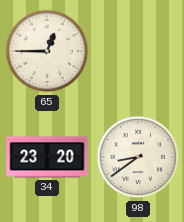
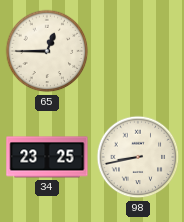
34: 23:20 -> 23:25
98: 8:39 -> 8:43
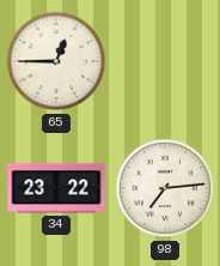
34: 23:25 -> 23:22
98: 8:43 -> 7:14
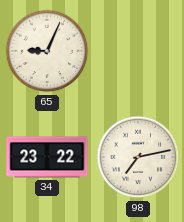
65: 12:45 -> 9:04
98: 7:14 -> 7:13
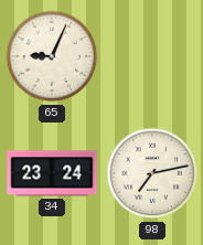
34: 23:22 -> 23:24
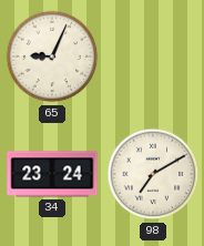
98: 7:13 -> 7:10
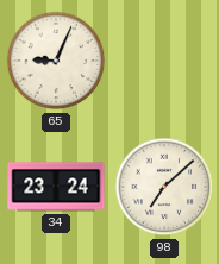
98: 7:10 -> 7:08
